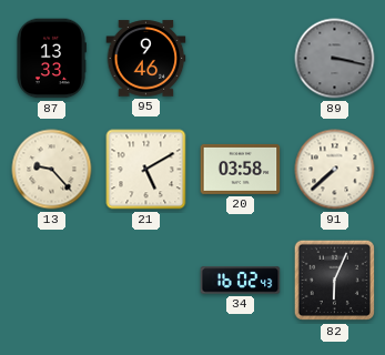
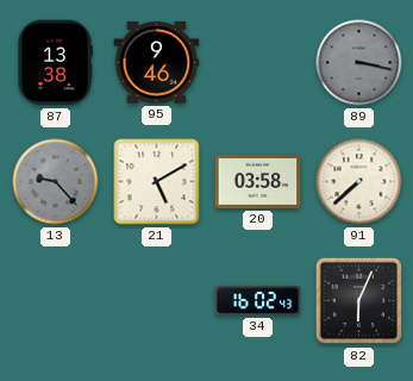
87: 13:33 -> 13:38
13 dial: cream -> grey
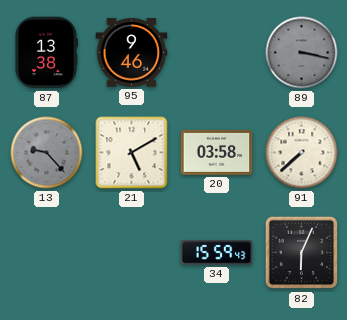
34: 16:02 -> 15:59
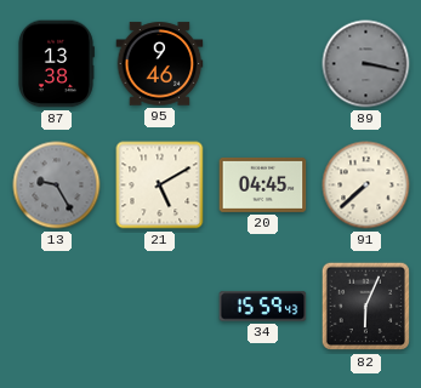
13: 9:23 -> 9:25
20: 03:58 -> 04:45
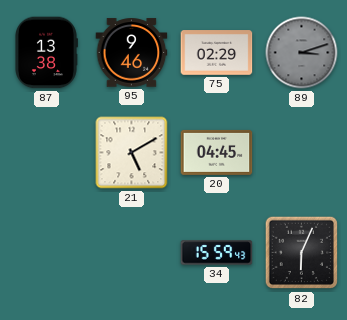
75: none -> 02:29
89: 3:17 -> 3:12
13: 9:25 -> none
91: 7:38 -> none
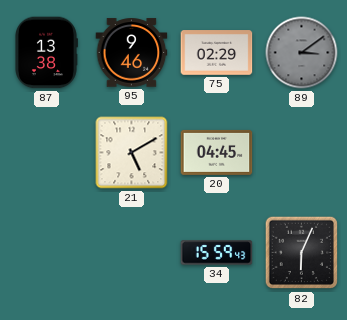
89: 3:12 -> 3:09
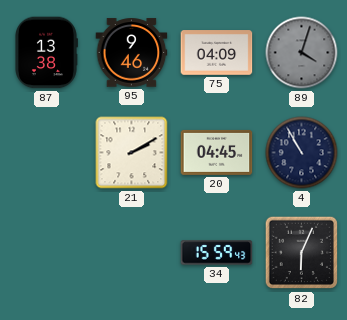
75: 02:29 -> 04:09
89: 3:09 -> 4:03
21: 5:10 -> 2:10
4: none -> 10:55
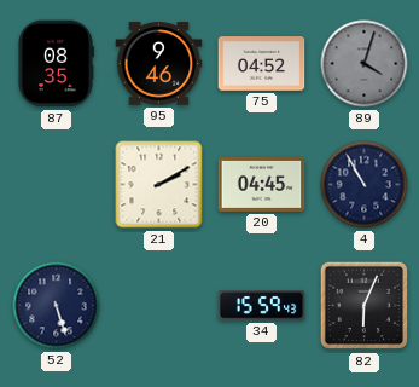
87: 13:38 -> 08:35
75: 04:09 -> 04:52
52: none -> 5:27
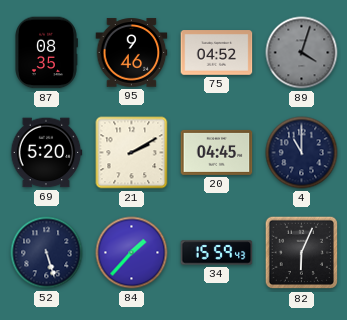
69: none -> 5:20
4: 10:55 -> 11:00
84: none -> 1:37
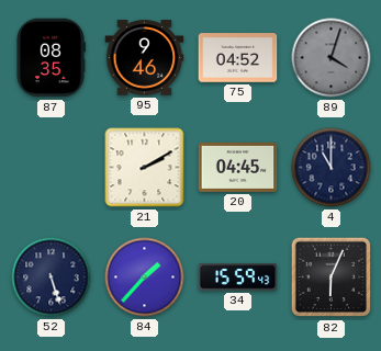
69: 5:20 -> none
